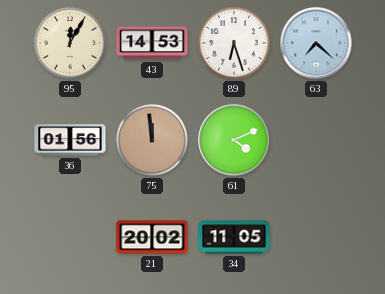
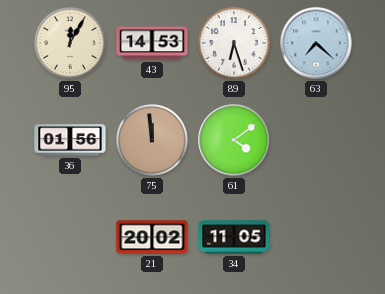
61: 4:11 -> 4:09
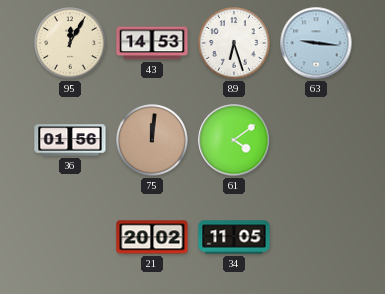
63: 7:22 -> 9:16
75: 11:59 -> 12:01
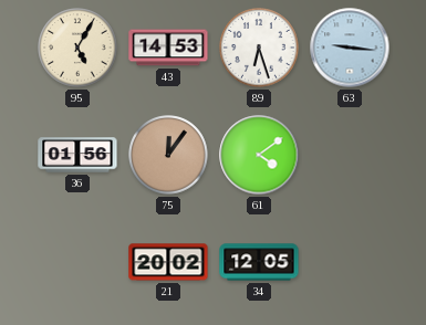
95: 12:05 -> 5:05
75: 12:01 -> 12:06
34: 11:05 -> 12:05
